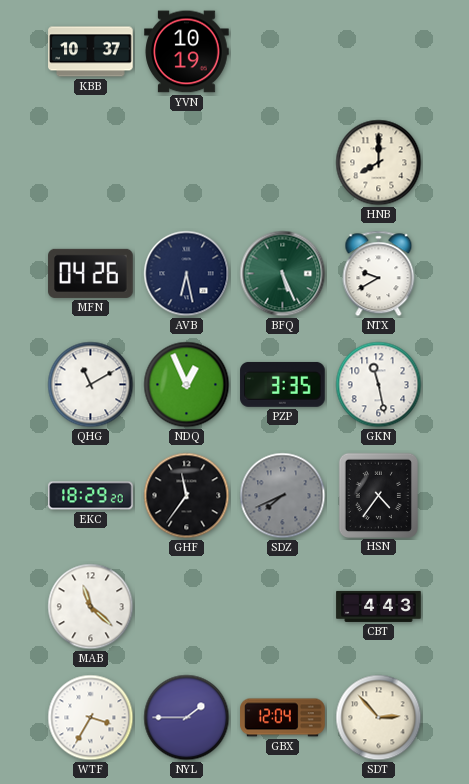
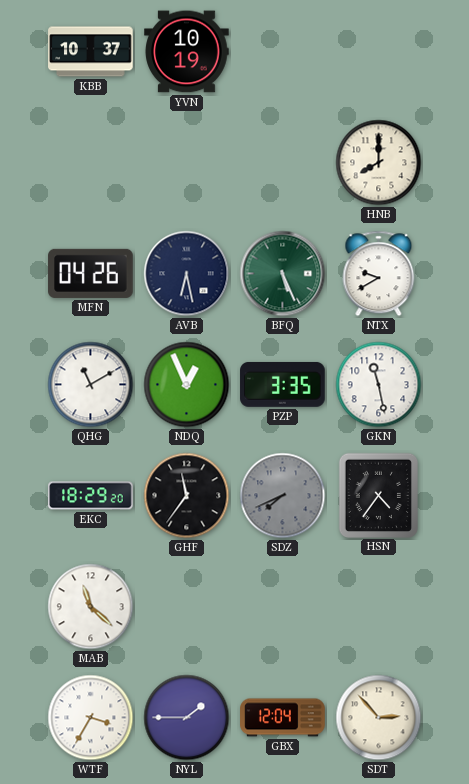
CBT: 4:43 -> none
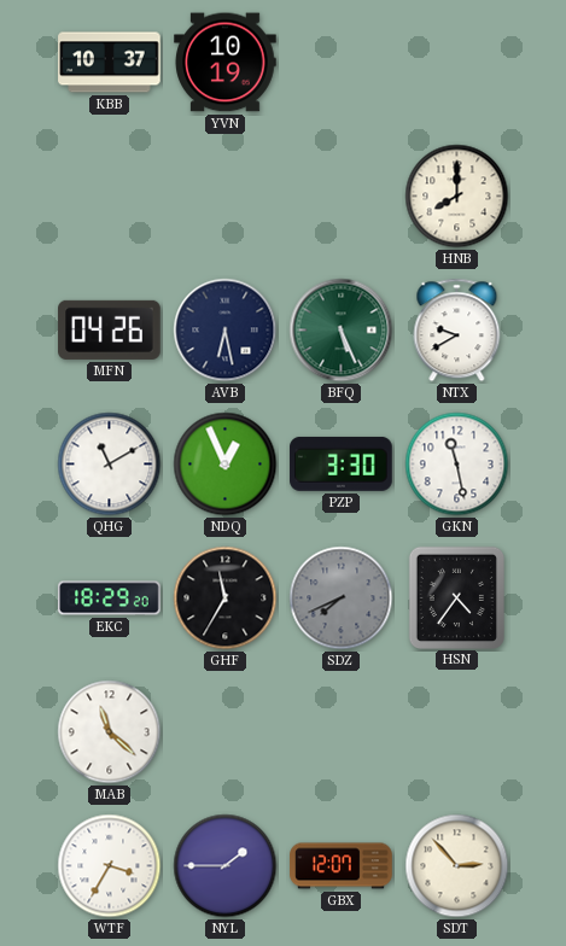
PZP: 3:35 -> 3:30
GHF: 11:36 -> 11:35
GBX: 12:04 -> 12:07
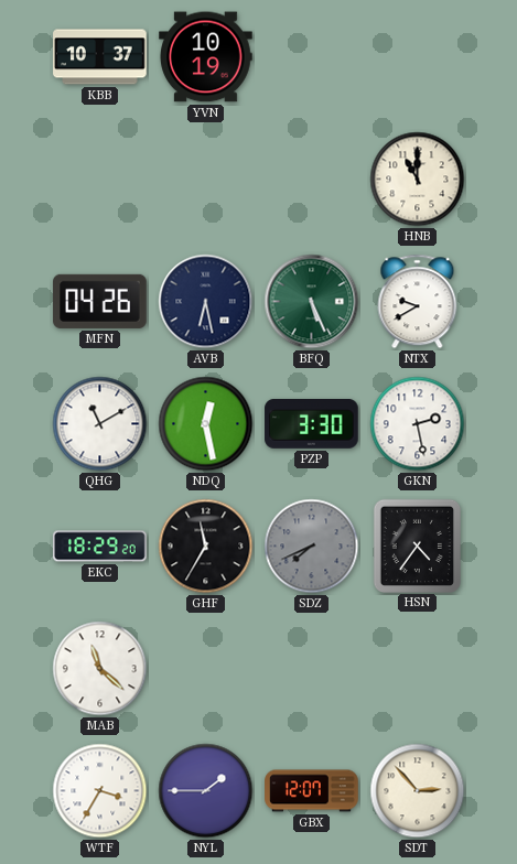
HNB: 8:00 -> 11:00
NDQ: 12:56 -> 12:28
GKN: 11:28 -> 2:28
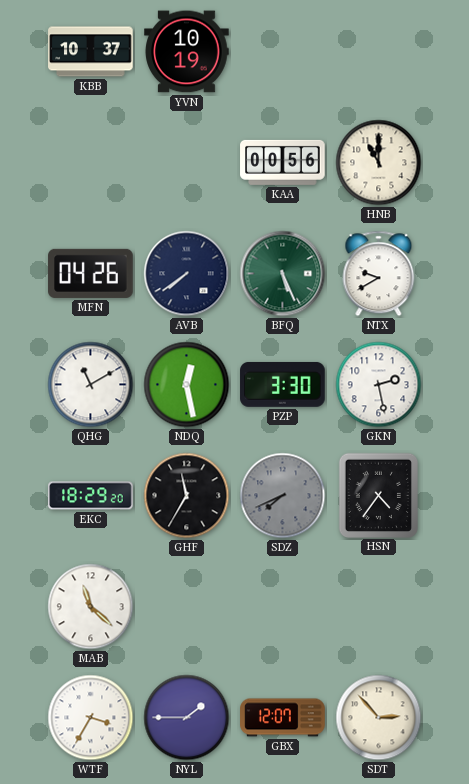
KAA: none -> 00:56
AVB: 6:28 -> 7:39
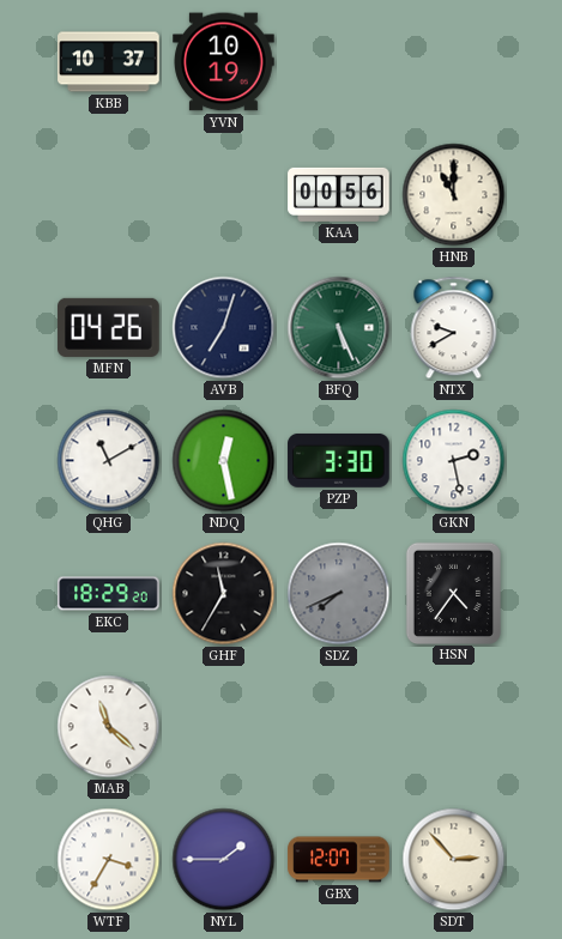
AVB: 7:39 -> 7:03
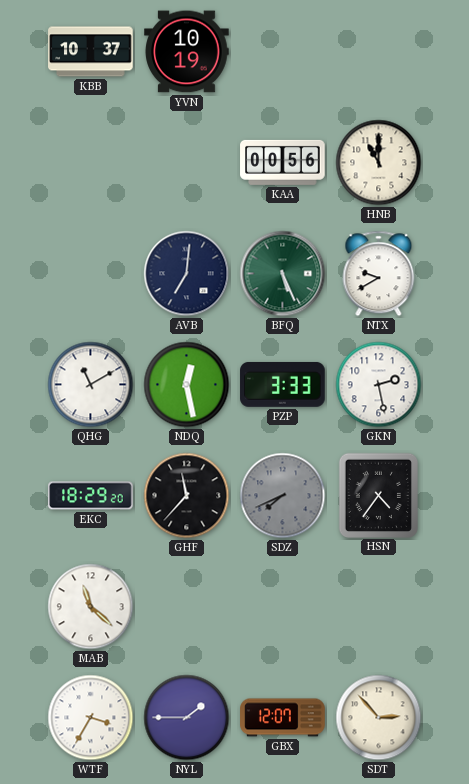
MFN: 04:26 -> none
AVB: 7:03 -> 7:01
PZP: 3:30 -> 3:33
GHF: 11:35 -> 11:37
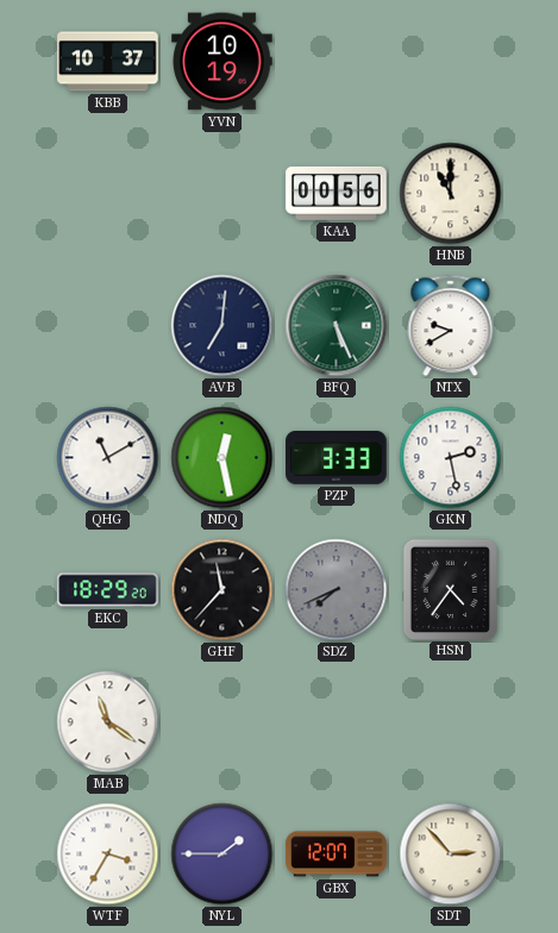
MAB: 11:22 -> 11:21
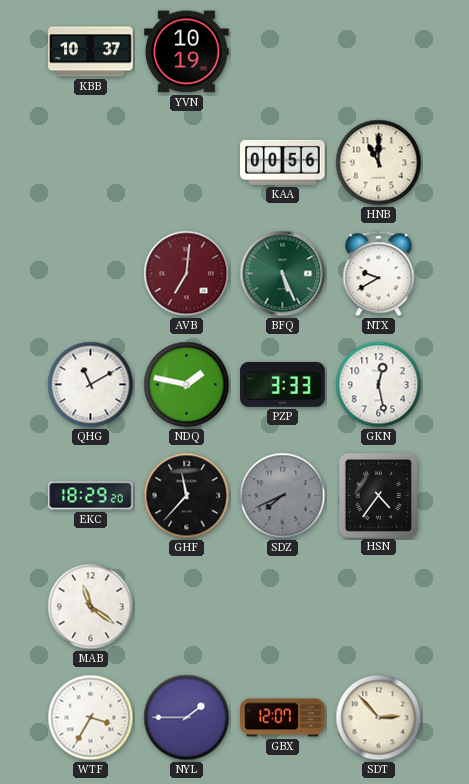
AVB dial: navy -> burgundy
NDQ: 12:28 -> 1:47
GKN: 2:28 -> 12:28
